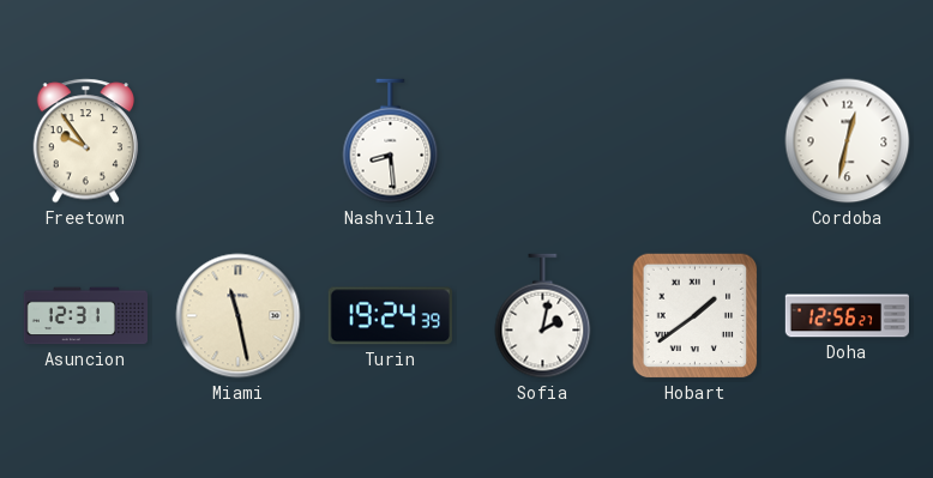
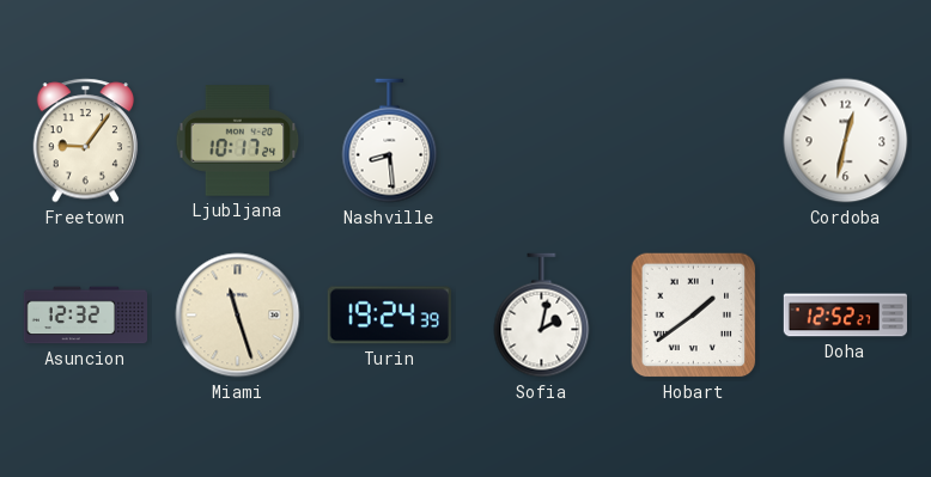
Freetown: 9:54 -> 9:06
Ljubljana: none -> 10:17
Asuncion: 12:31 -> 12:32
Miami: 11:28 -> 11:27
Doha: 12:56 -> 12:52
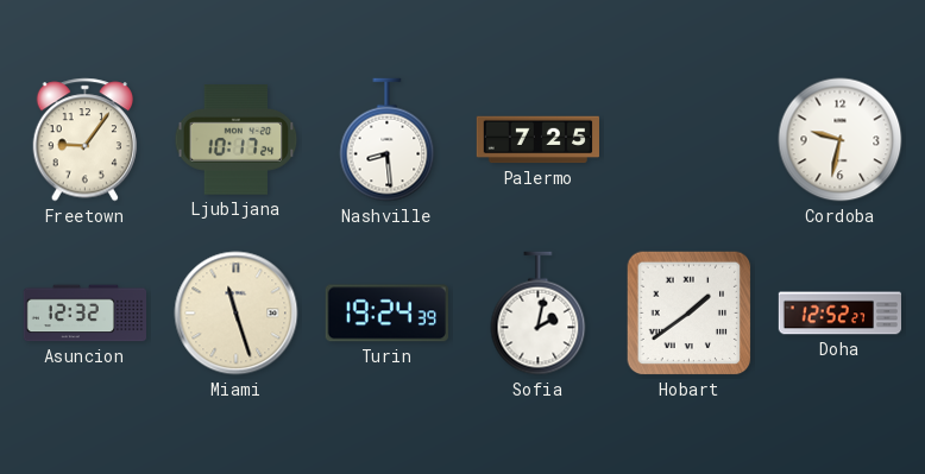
Palermo: none -> 7:25
Cordoba: 12:32 -> 9:32
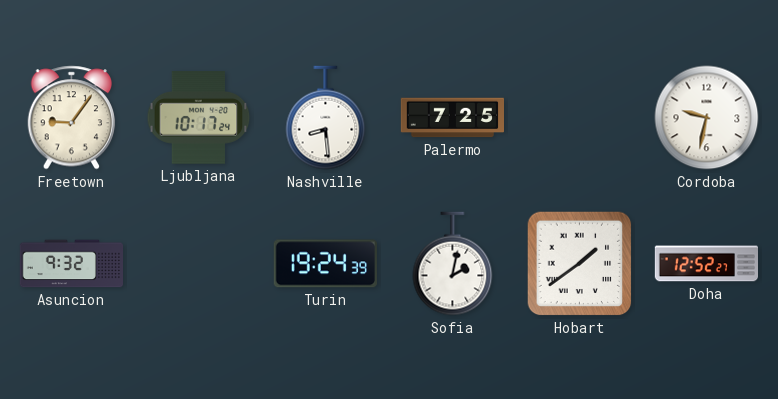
Asuncion: 12:32 -> 9:32
Miami: 11:27 -> none
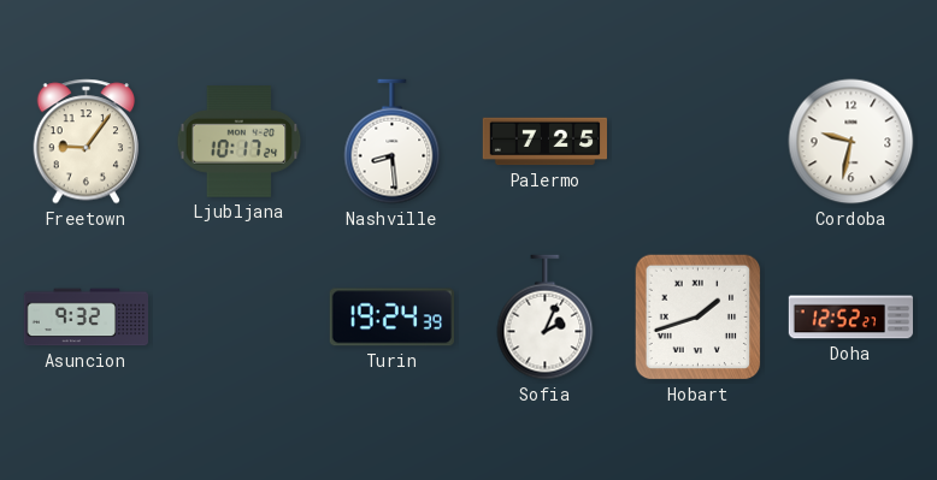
Sofia: 2:02 -> 2:04
Hobart: 1:39 -> 1:42
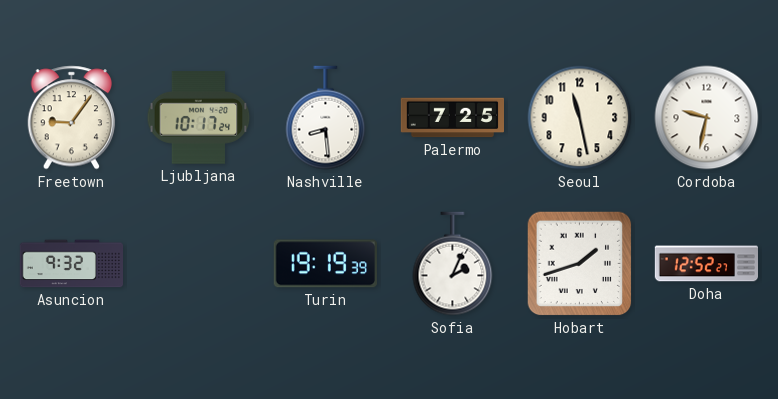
Seoul: none -> 11:28
Turin: 19:24 -> 19:19
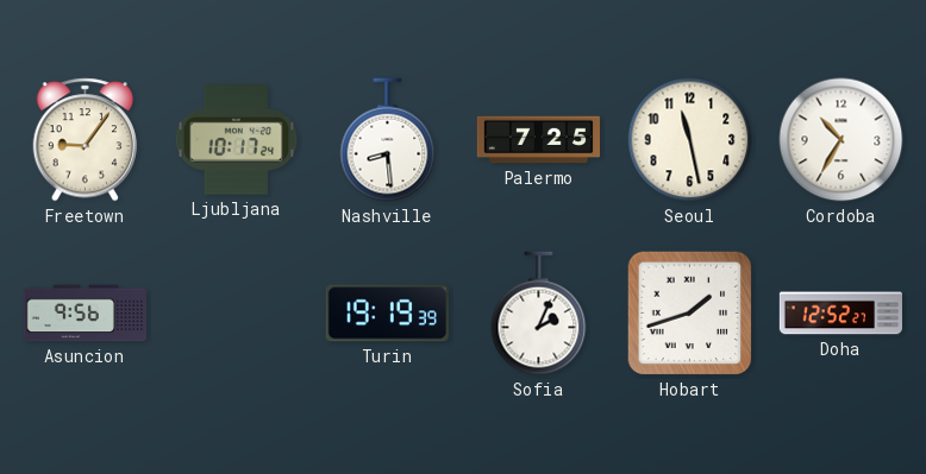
Cordoba: 9:32 -> 10:35
Asuncion: 9:32 -> 9:56
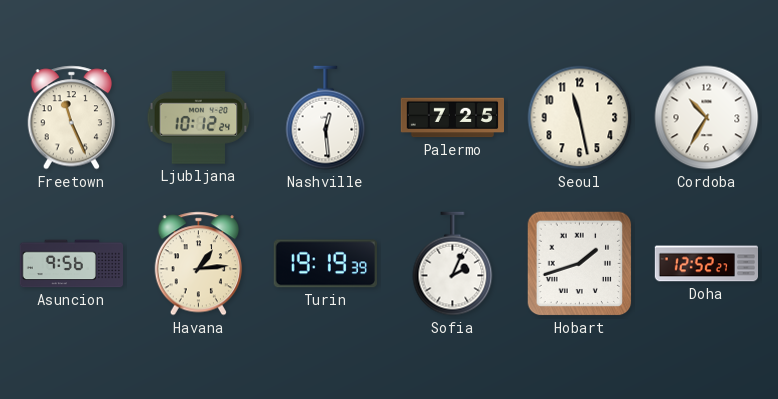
Freetown: 9:06 -> 11:26
Ljubljana: 10:17 -> 10:12
Nashville: 8:29 -> 12:29
Havana: none -> 1:14
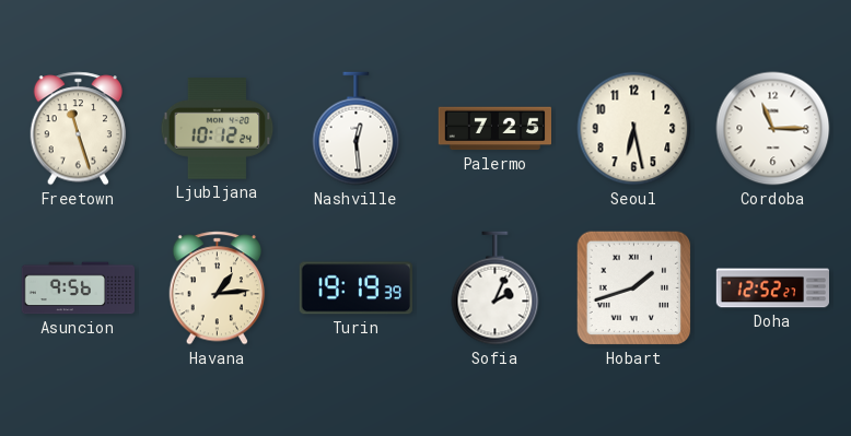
Freetown: 11:26 -> 11:27
Seoul: 11:28 -> 6:28
Cordoba: 10:35 -> 11:15
